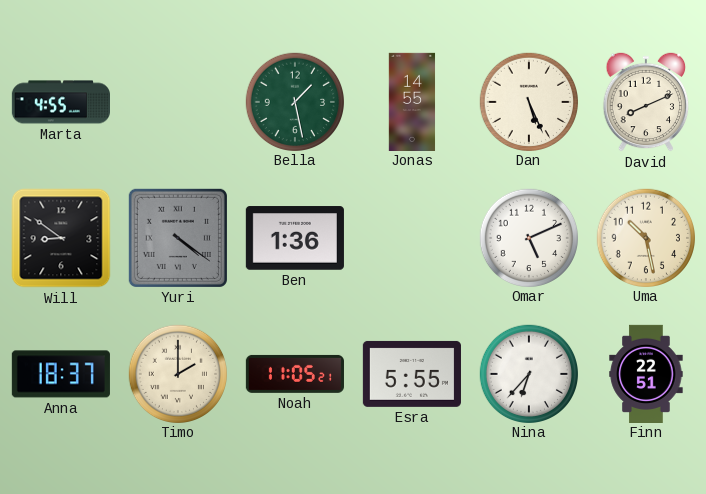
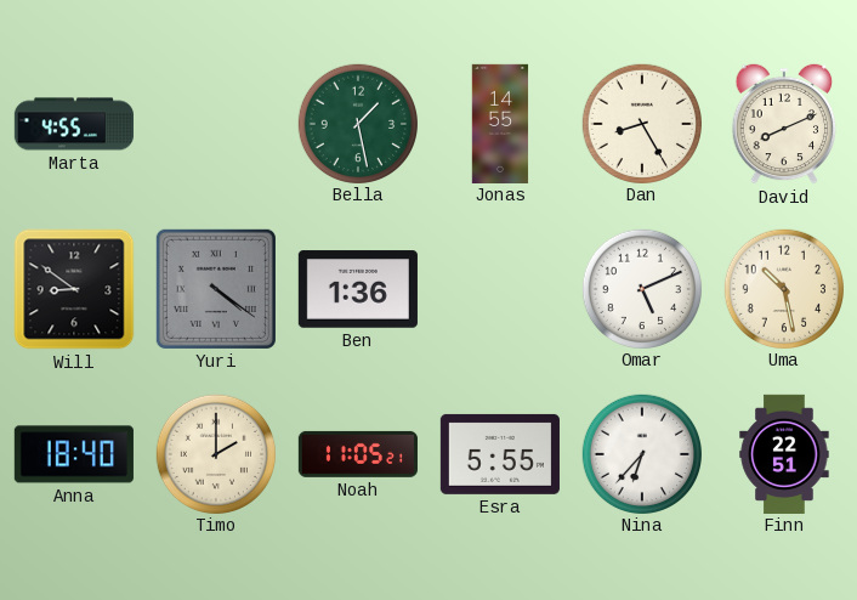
Dan: 5:26 -> 8:25
Anna: 18:37 -> 18:40
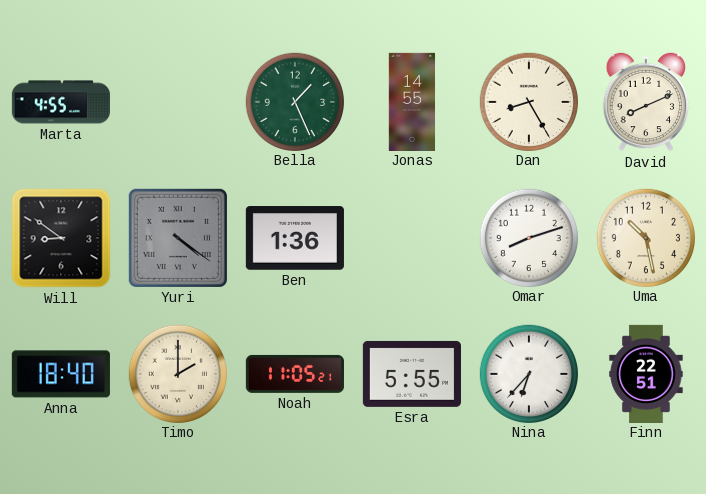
Bella: 1:28 -> 1:26
Omar: 5:11 -> 8:12
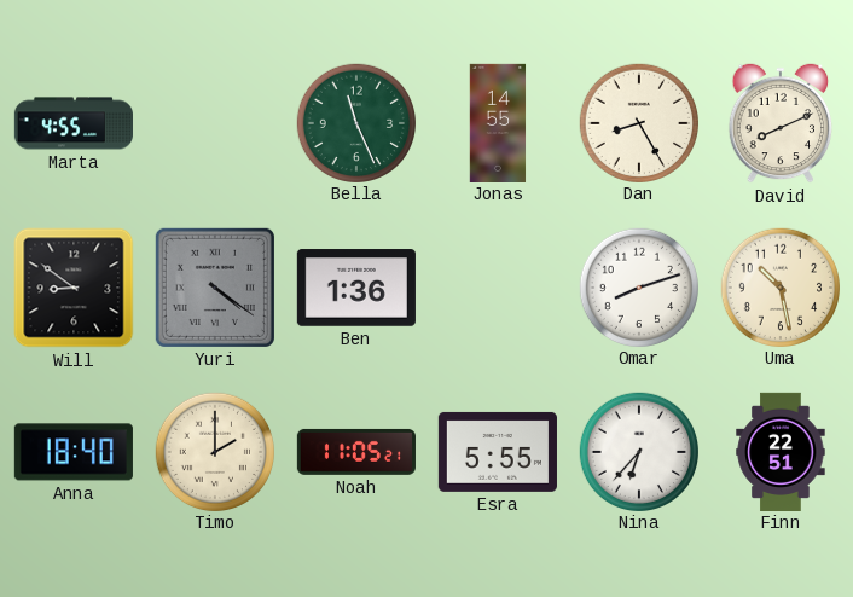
Bella: 1:26 -> 11:26
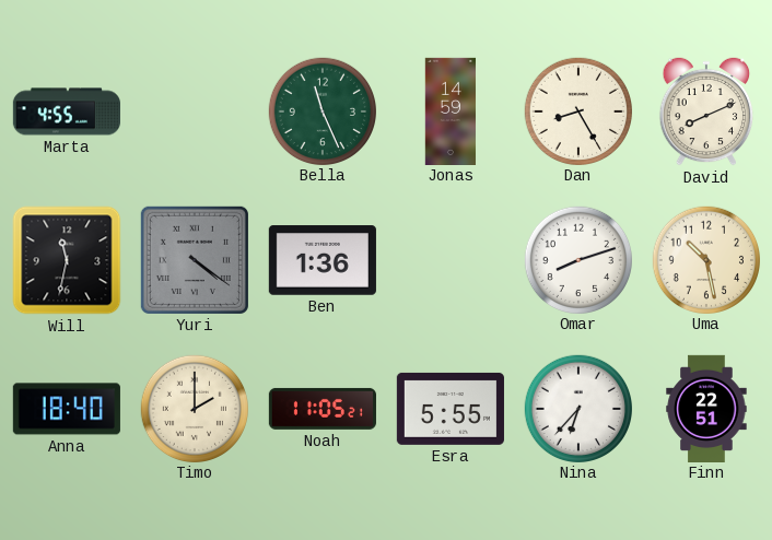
Jonas: 14:55 -> 14:59
Will: 8:51 -> 11:32
